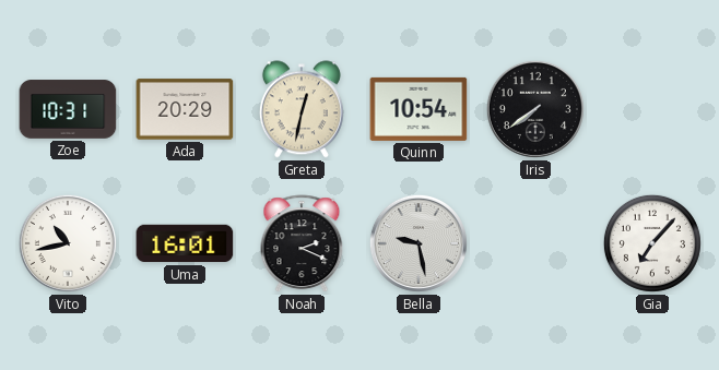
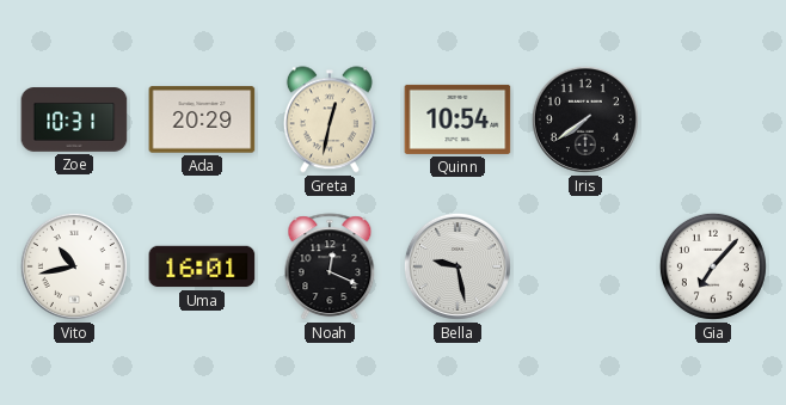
Noah: 2:19 -> 12:19
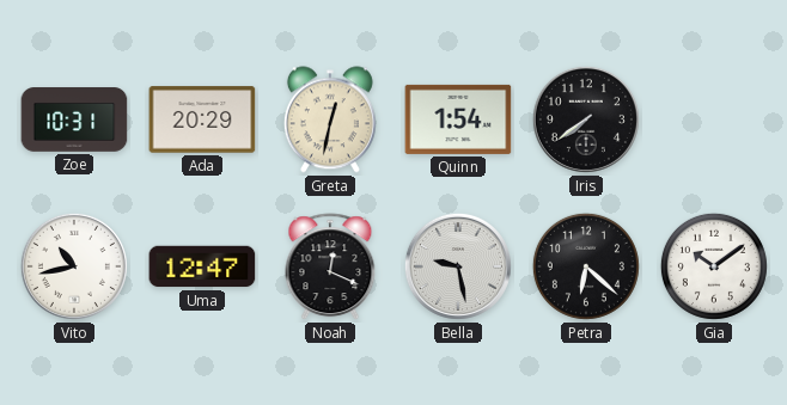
Quinn: 10:54 -> 1:54
Uma: 16:01 -> 12:47
Petra: none -> 6:22
Gia: 7:07 -> 10:09
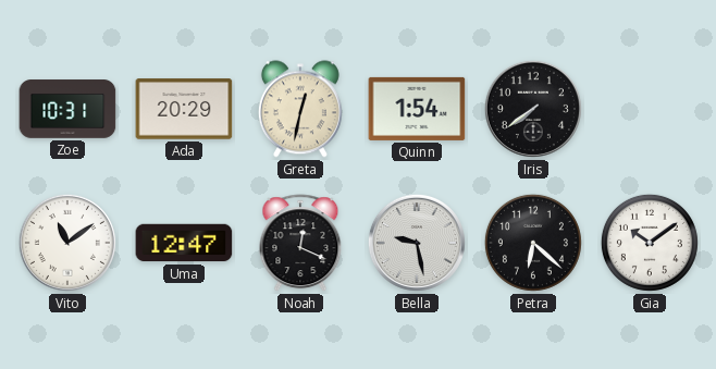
Vito: 10:43 -> 11:09
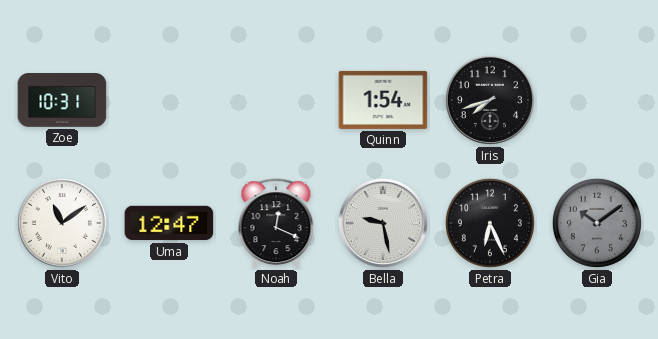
Ada: 20:29 -> none
Greta: 12:32 -> none
Iris: 7:39 -> 7:42
Petra: 6:22 -> 6:26
Gia dial: white -> grey
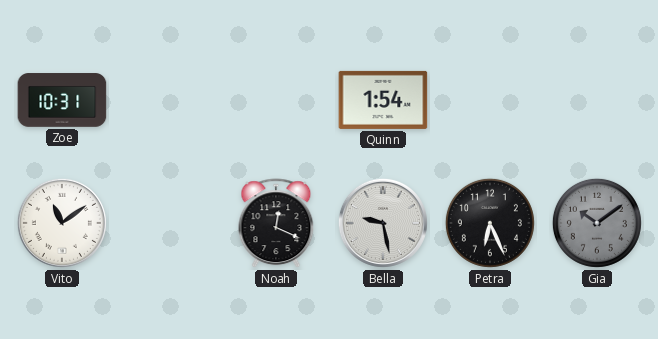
Iris: 7:42 -> none
Uma: 12:47 -> none
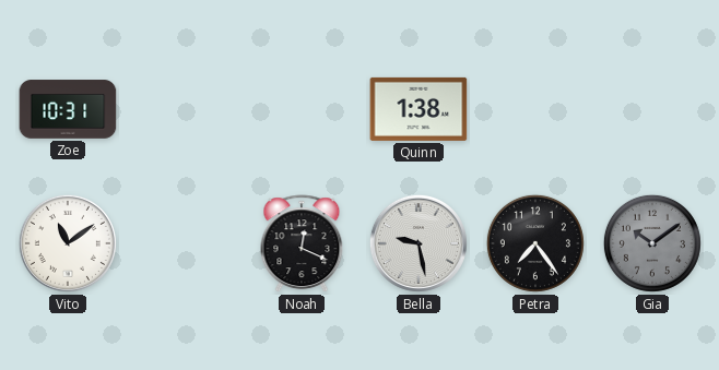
Quinn: 1:54 -> 1:38
Petra: 6:26 -> 7:24
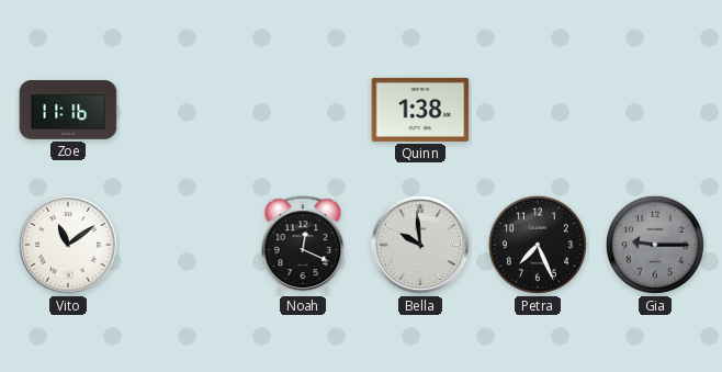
Zoe: 10:31 -> 11:16
Bella: 9:28 -> 9:59
Petra: 7:24 -> 7:26
Gia: 10:09 -> 9:15
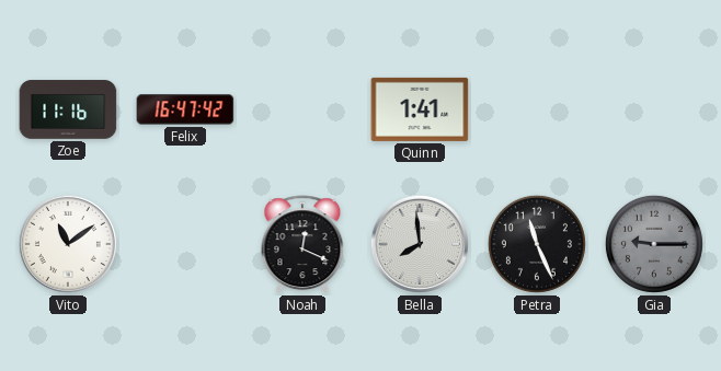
Felix: none -> 16:47
Quinn: 1:38 -> 1:41
Bella: 9:59 -> 7:59
Petra: 7:26 -> 11:26
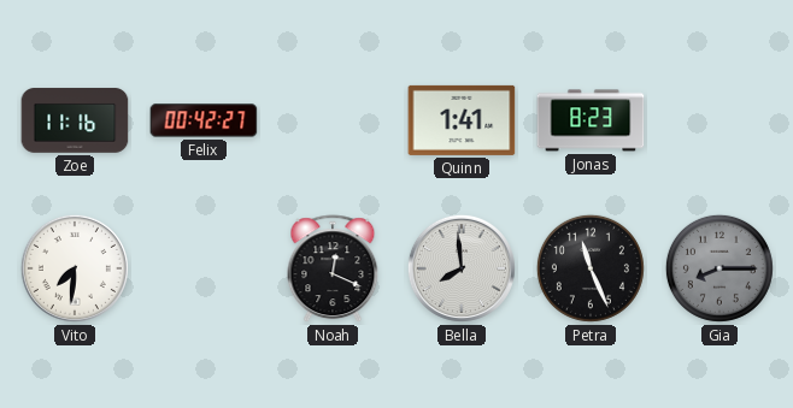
Felix: 16:47 -> 00:42
Jonas: none -> 8:23
Vito: 11:09 -> 7:31
Gia: 9:15 -> 8:15
